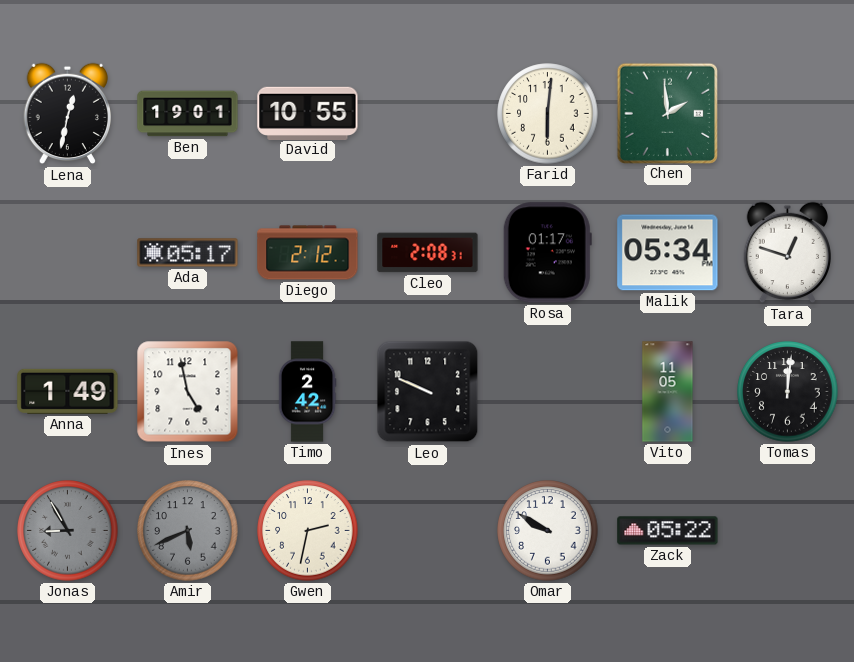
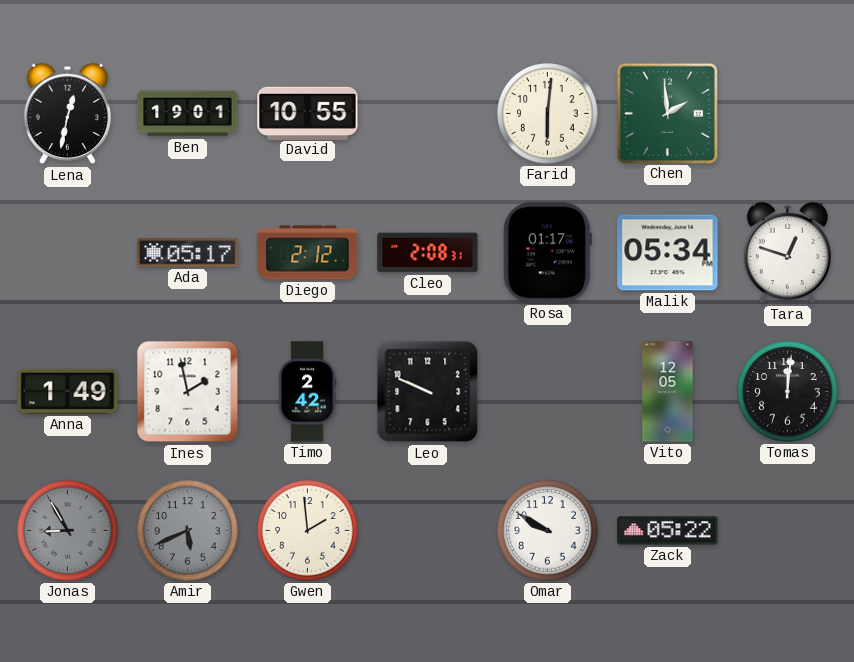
Ines: 4:58 -> 1:58
Vito: 11:05 -> 12:05
Gwen: 2:32 -> 1:59
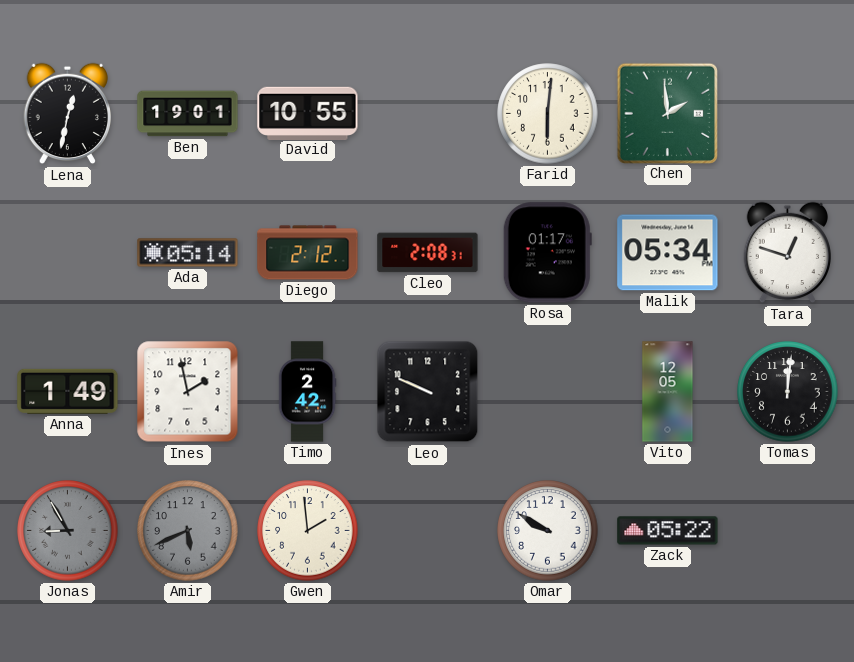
Ada: 05:17 -> 05:14
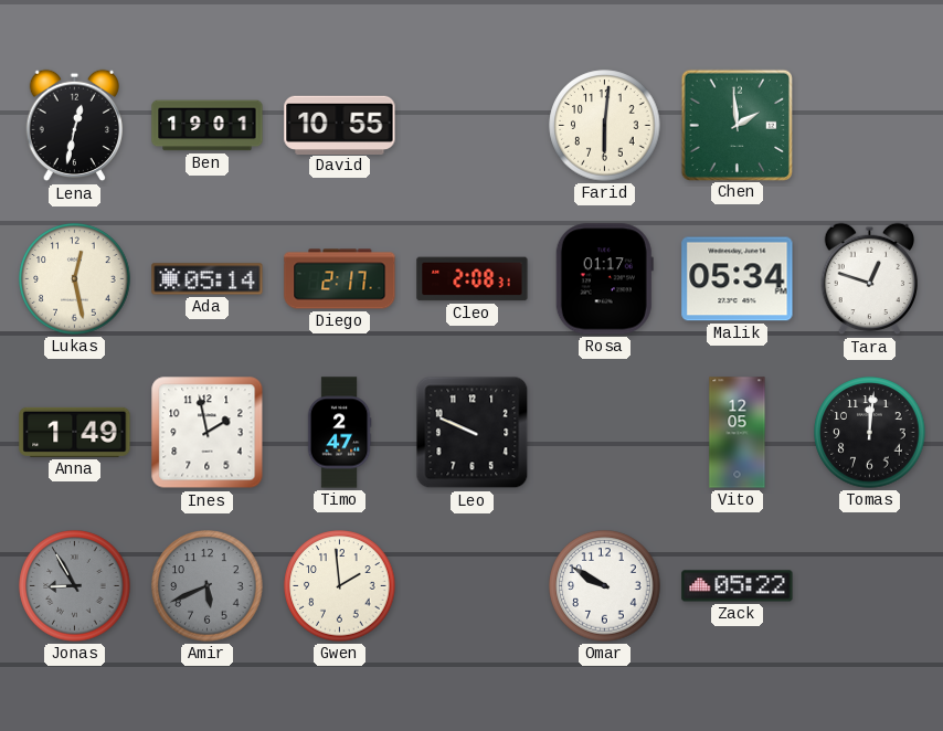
Lukas: none -> 12:28
Diego: 2:12 -> 2:17
Timo: 2:42 -> 2:47
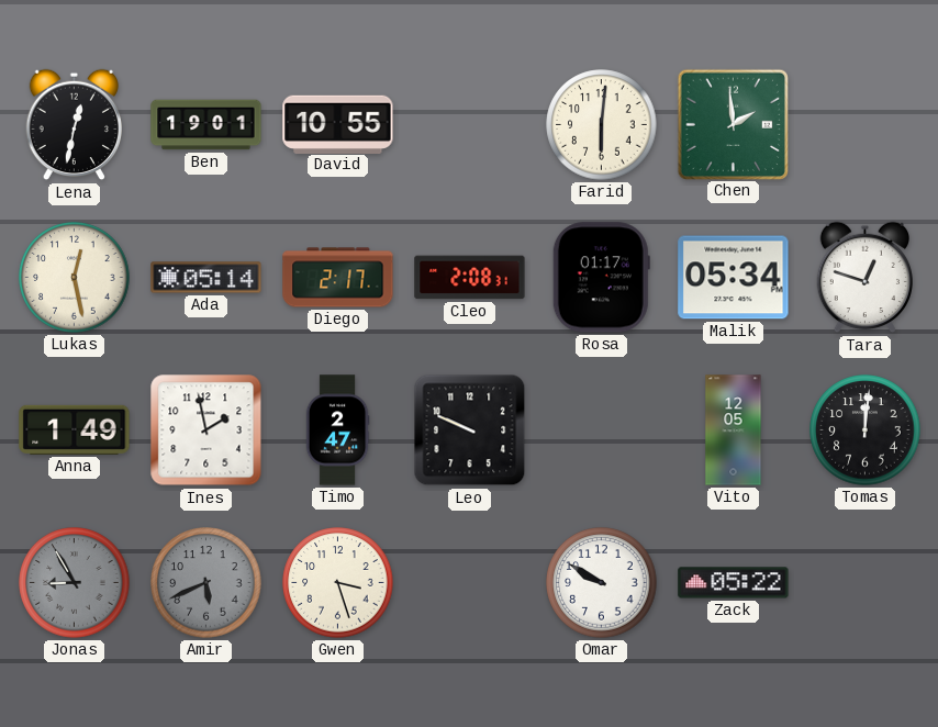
Gwen: 1:59 -> 3:27
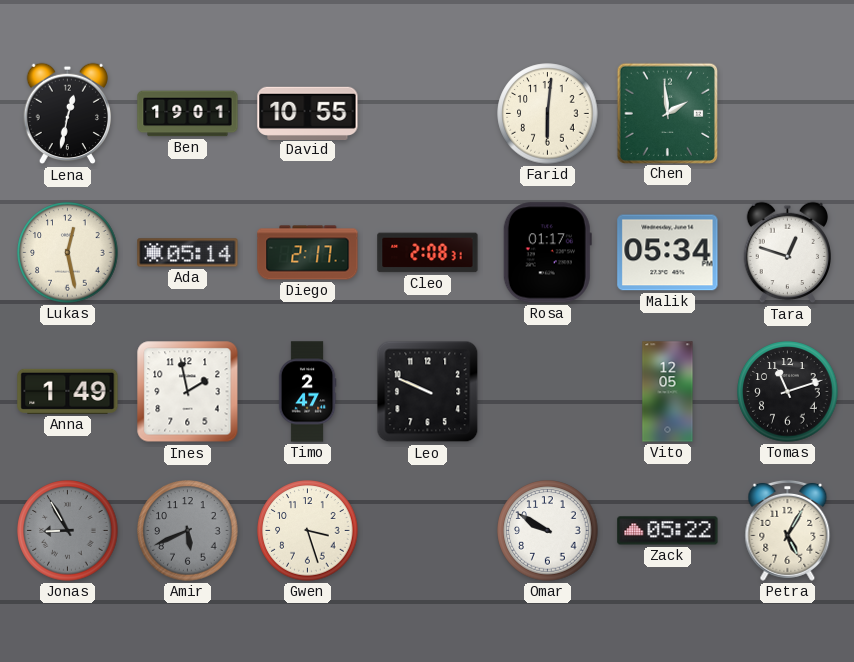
Tomas: 12:01 -> 11:12
Petra: none -> 5:05
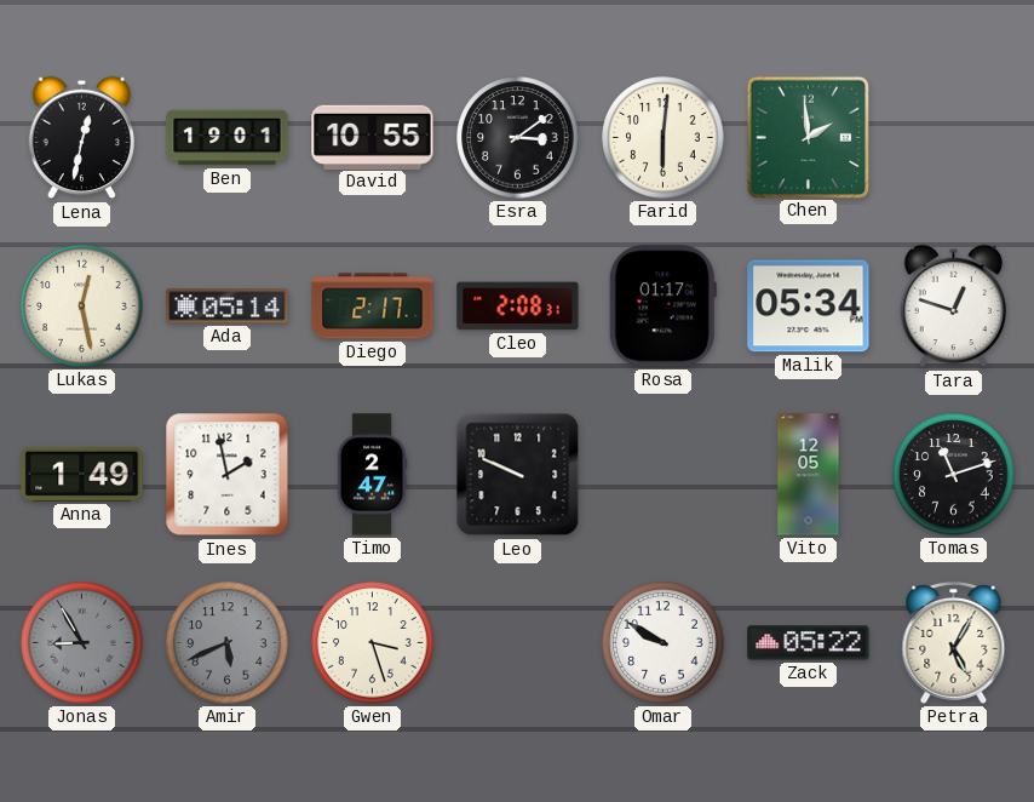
Esra: none -> 3:09
